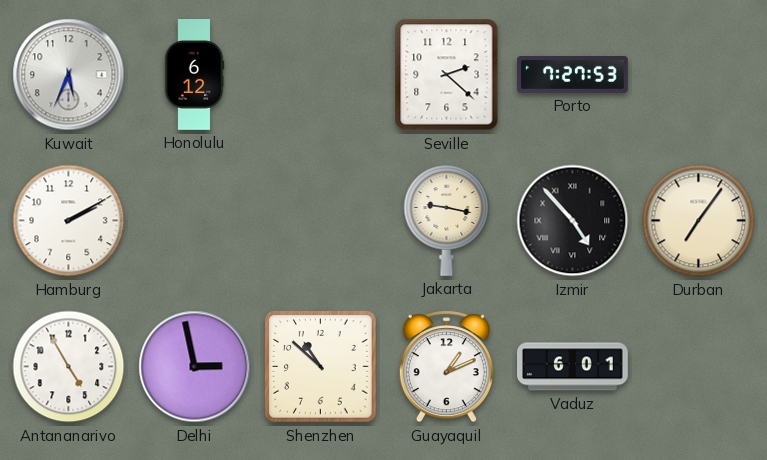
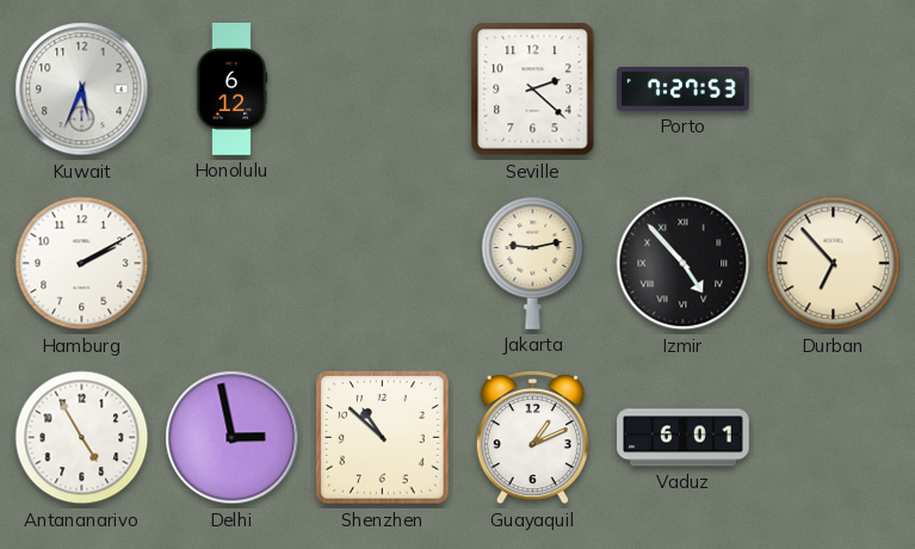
Jakarta: 9:17 -> 9:13
Durban: 7:06 -> 6:53
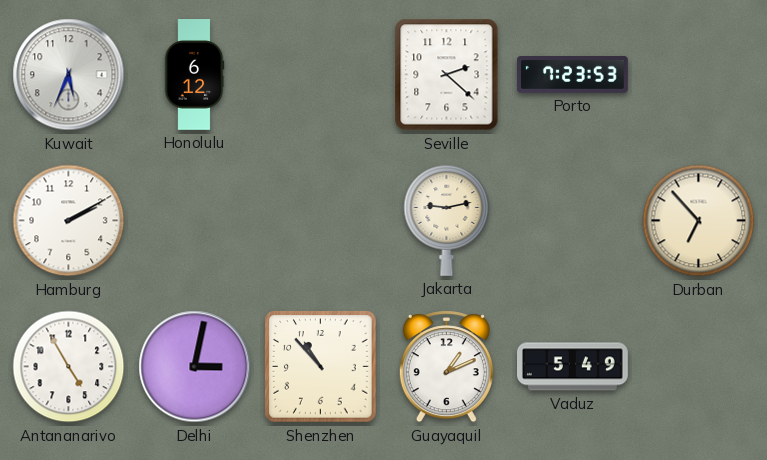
Porto: 7:27 -> 7:23
Izmir: 4:53 -> none
Delhi: 2:58 -> 3:02
Shenzhen: 10:52 -> 10:53
Vaduz: 6:01 -> 5:49
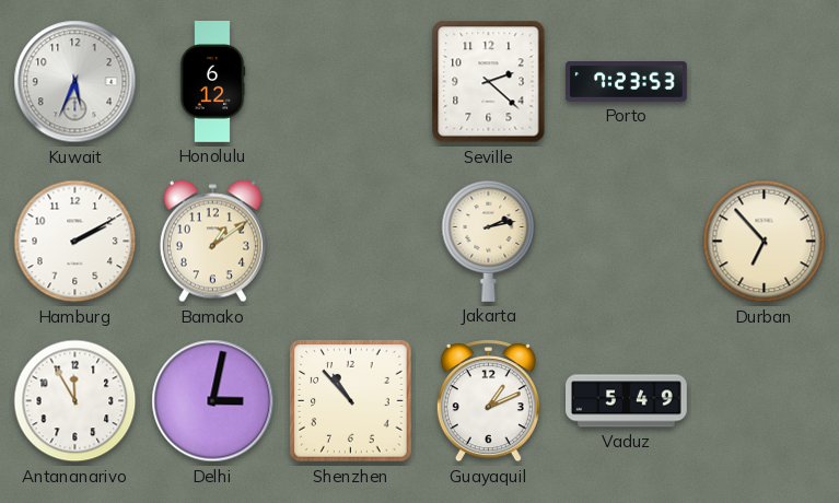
Bamako: none -> 1:09
Jakarta: 9:13 -> 2:13
Antananarivo: 4:55 -> 11:55
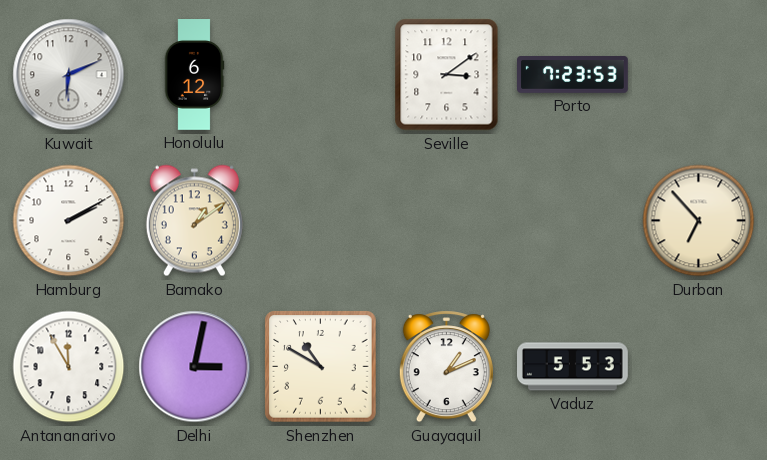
Kuwait: 5:34 -> 6:11
Seville: 2:22 -> 3:09
Jakarta: 2:13 -> none
Shenzhen: 10:53 -> 10:50
Vaduz: 5:49 -> 5:53
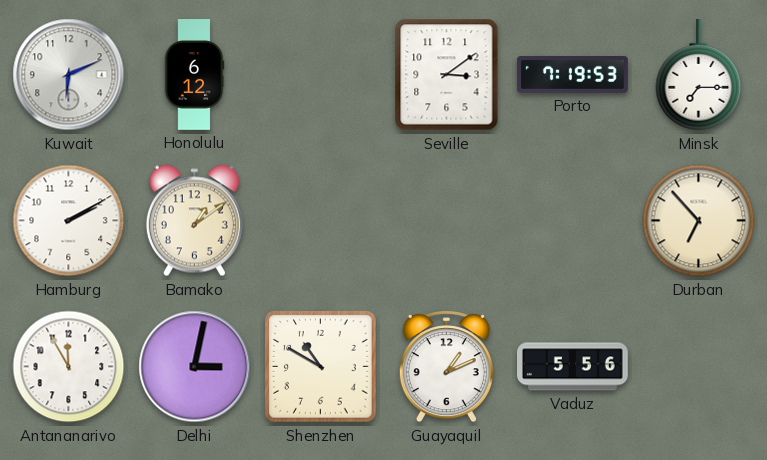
Porto: 7:23 -> 7:19
Minsk: none -> 7:15
Vaduz: 5:53 -> 5:56
